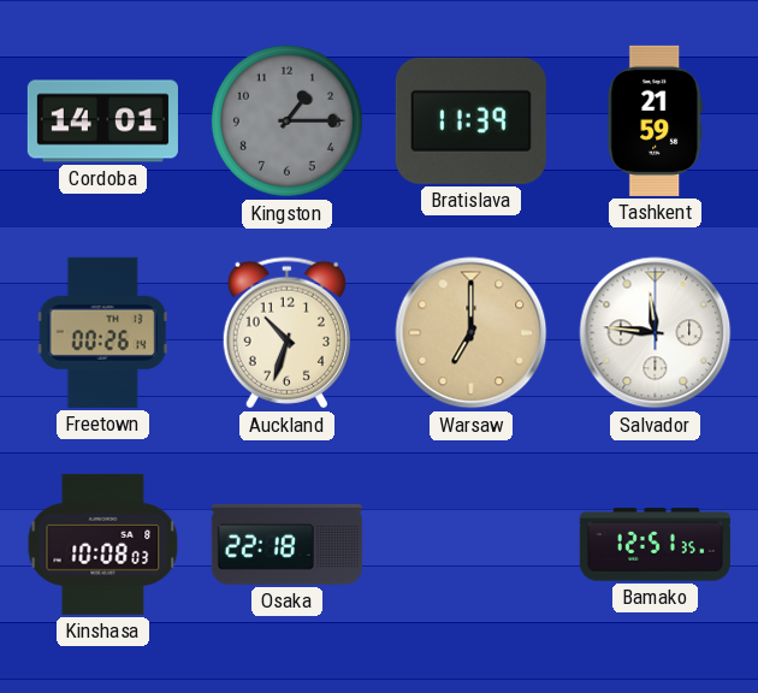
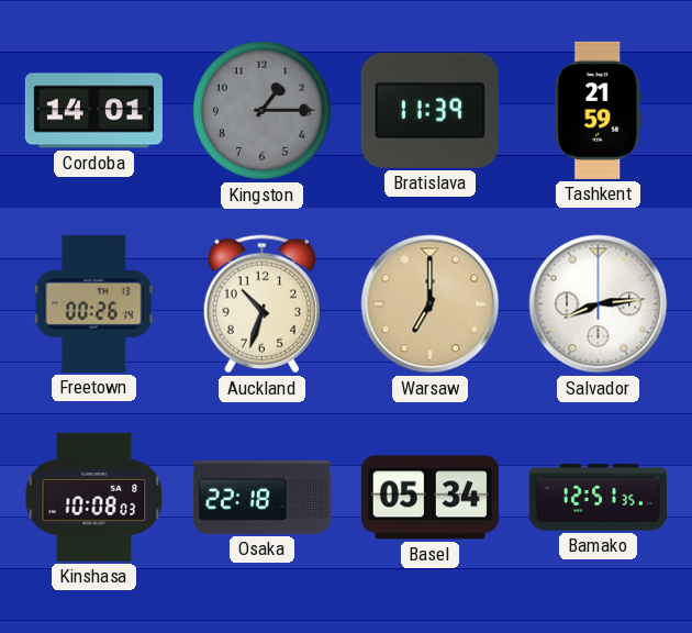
Salvador: 11:46 -> 8:14
Basel: none -> 05:34
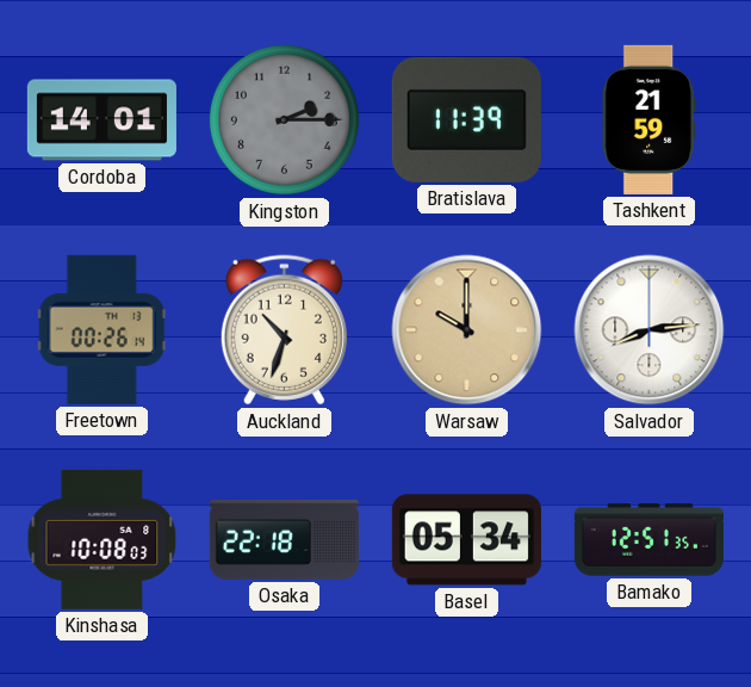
Kingston: 1:15 -> 2:15
Warsaw: 7:00 -> 10:00
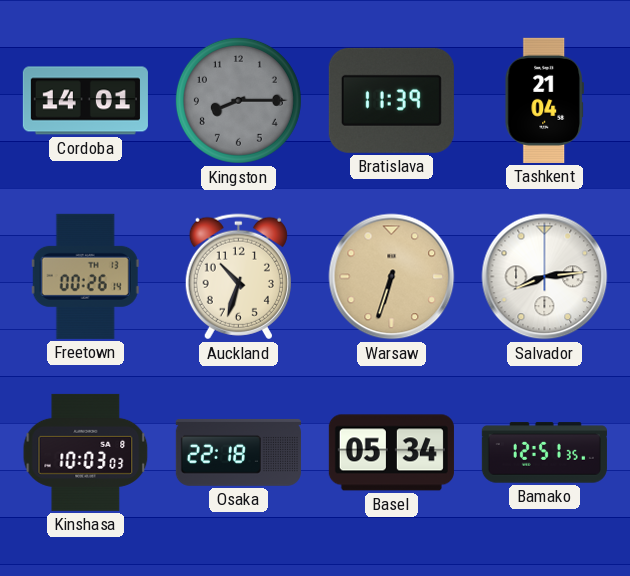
Kingston: 2:15 -> 8:15
Tashkent: 21:59 -> 21:04
Warsaw: 10:00 -> 6:33
Kinshasa: 10:08 -> 10:03
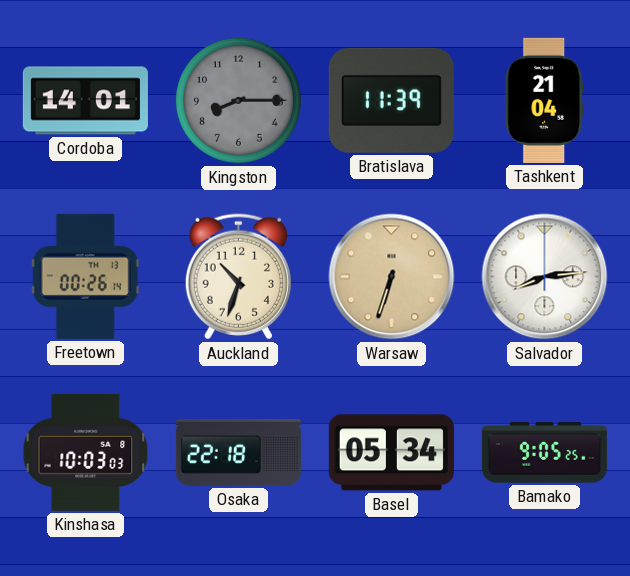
Bamako: 12:51 -> 9:05
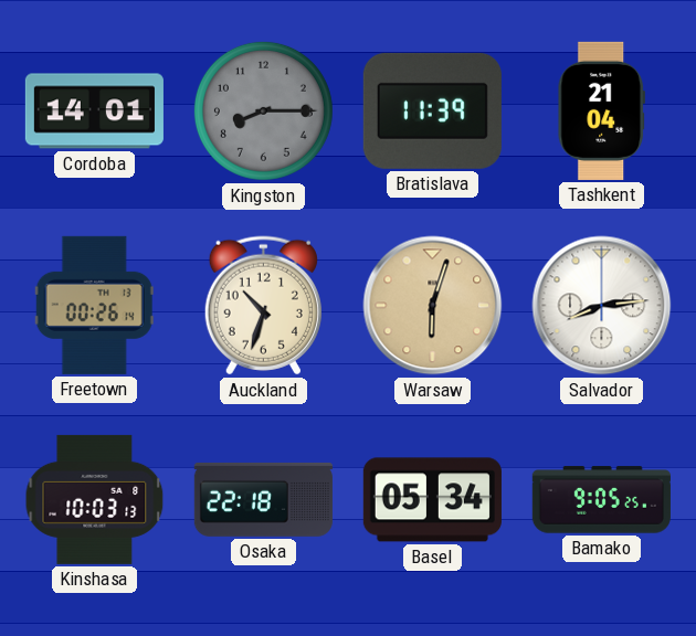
Warsaw: 6:33 -> 6:03
Kinshasa: 10:03:03 -> 10:03:13
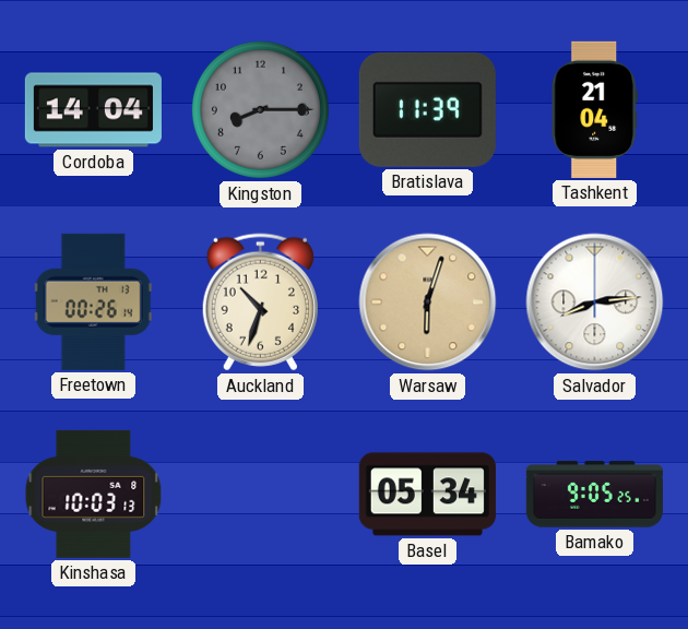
Cordoba: 14:01 -> 14:04
Osaka: 22:18 -> none
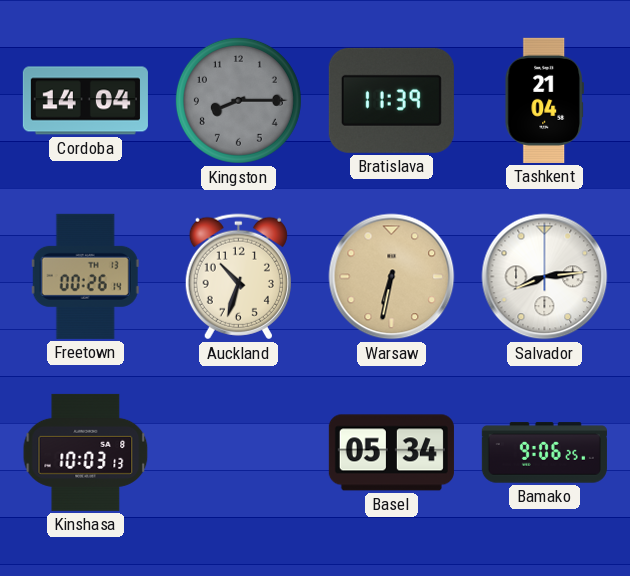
Warsaw: 6:03 -> 6:32
Bamako: 9:05 -> 9:06
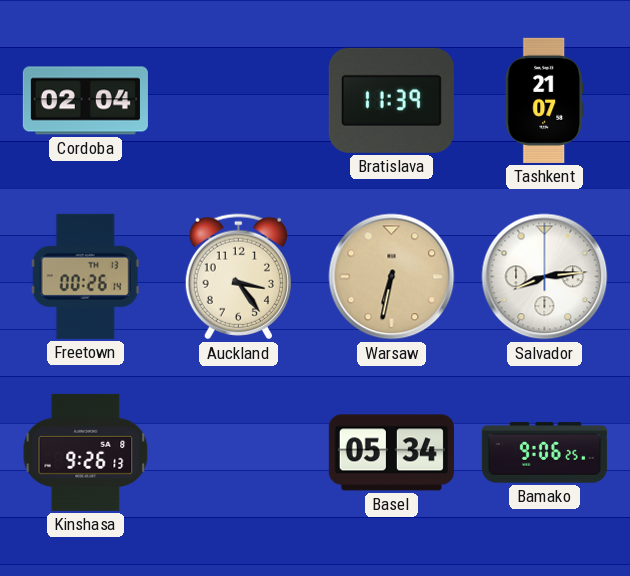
Cordoba: 14:04 -> 02:04
Kingston: 8:15 -> none
Tashkent: 21:04 -> 21:07
Auckland: 10:33 -> 3:24
Kinshasa: 10:03 -> 9:26
